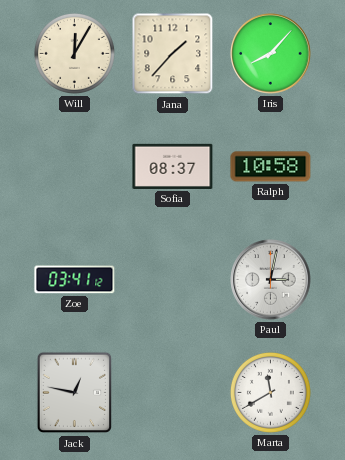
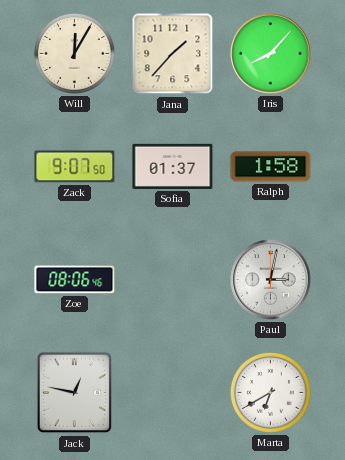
Zack: none -> 9:07
Sofia: 08:37 -> 01:37
Ralph: 10:58 -> 1:58
Zoe: 03:41 -> 08:06
Marta: 11:40 -> 6:40
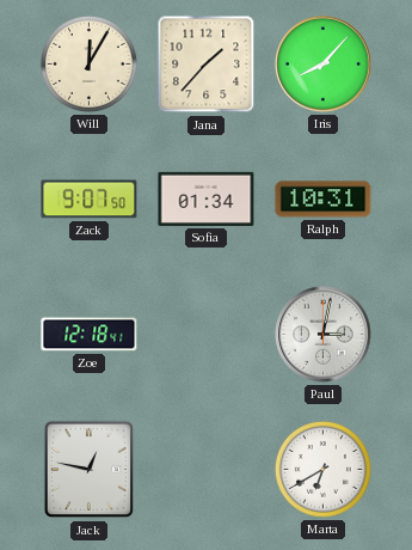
Sofia: 01:37 -> 01:34
Ralph: 1:58 -> 10:31
Zoe: 08:06 -> 12:18
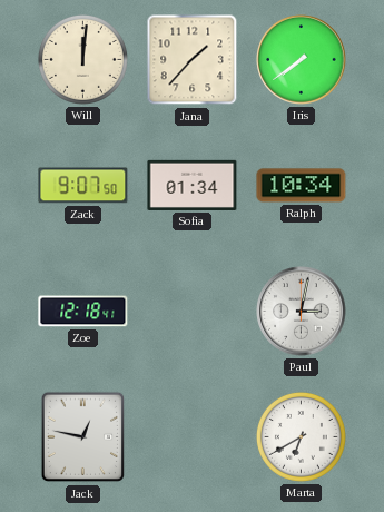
Will: 12:05 -> 12:01
Iris: 8:07 -> 7:39
Ralph: 10:31 -> 10:34
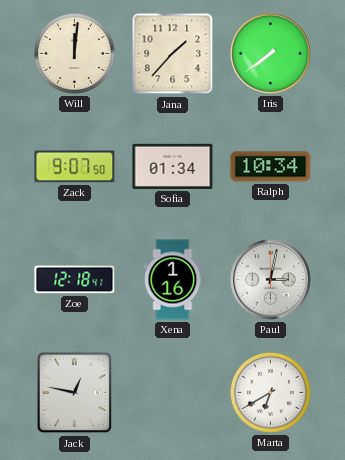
Xena: none -> 1:16
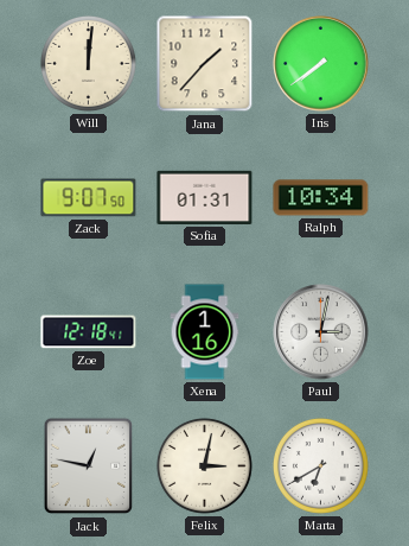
Sofia: 01:34 -> 01:31
Felix: none -> 3:02
